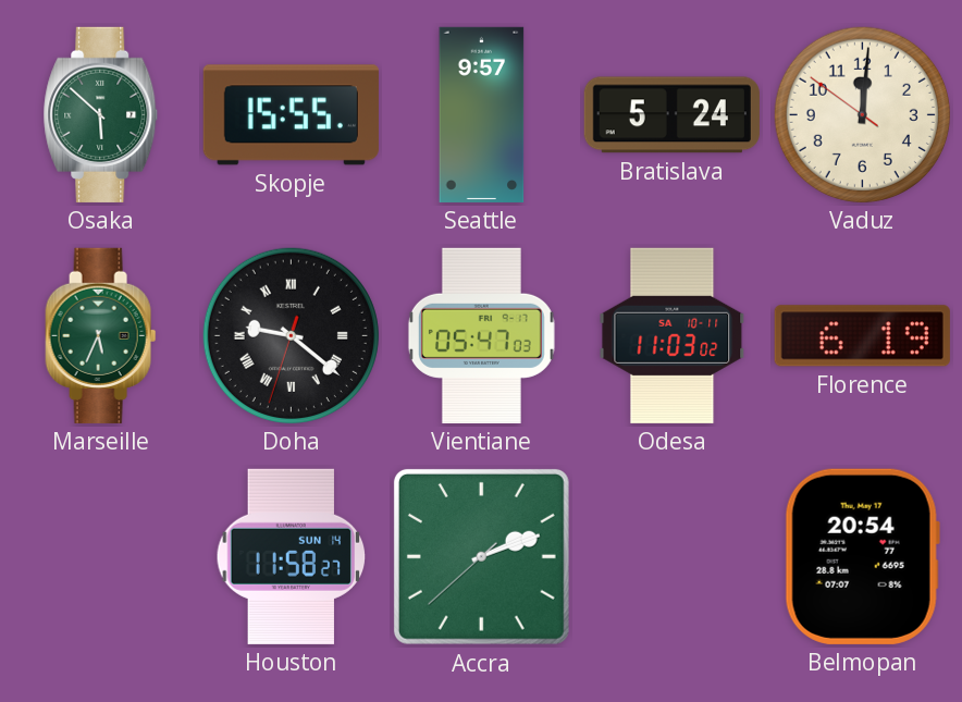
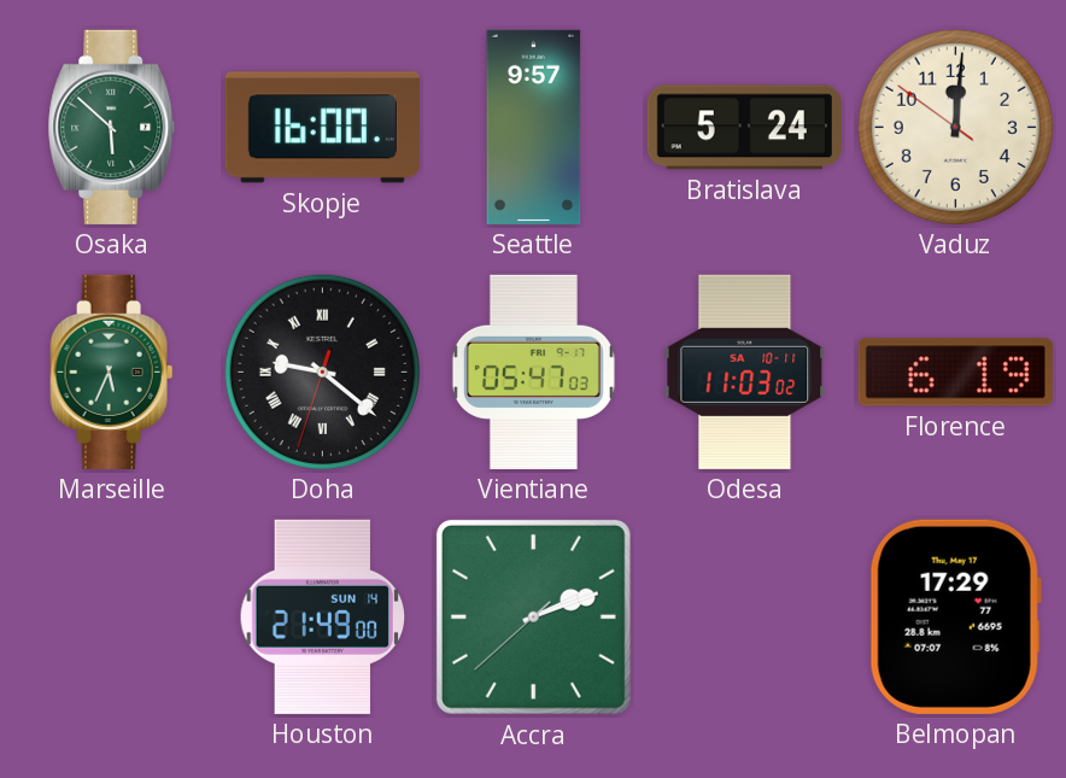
Skopje: 15:55 -> 16:00
Houston: 11:58 -> 21:49
Belmopan: 20:54 -> 17:29
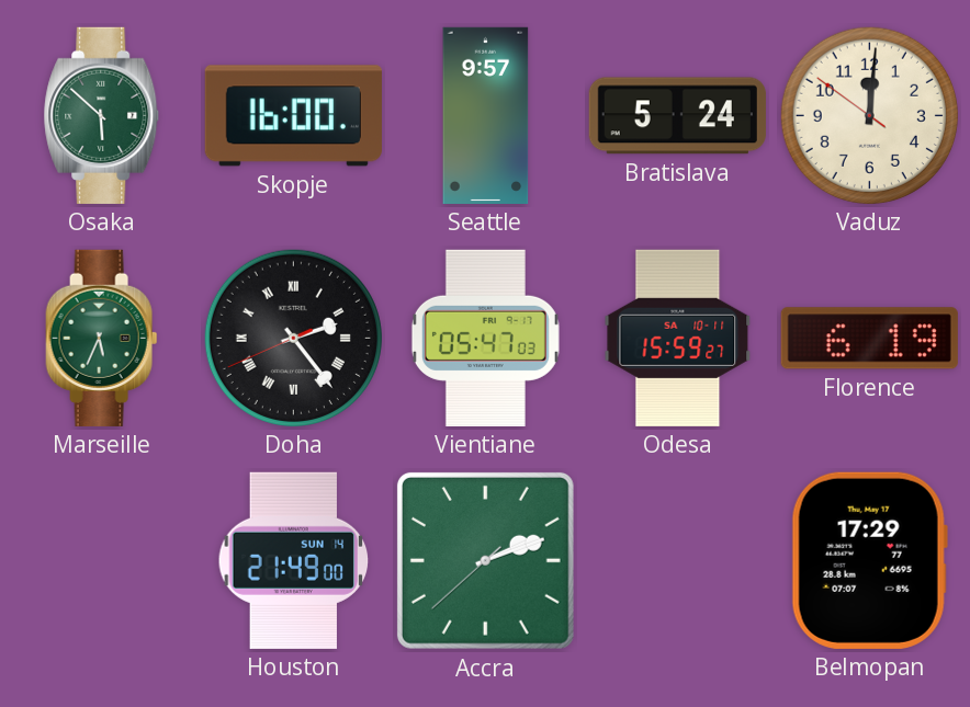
Doha: 9:21 -> 2:23
Odesa: 11:03 -> 15:59
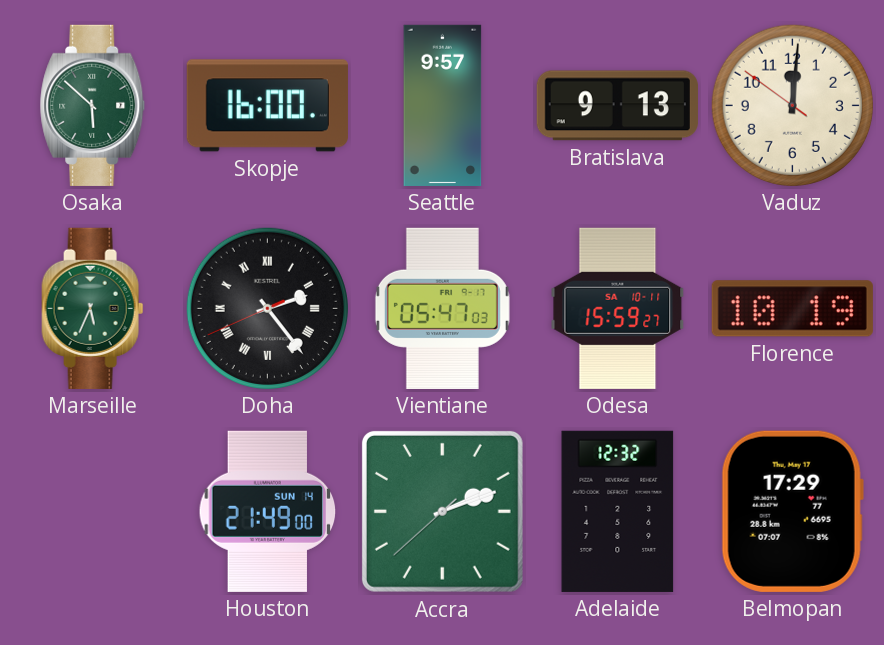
Bratislava: 5:24 -> 9:13
Florence: 6:19 -> 10:19
Adelaide: none -> 12:32
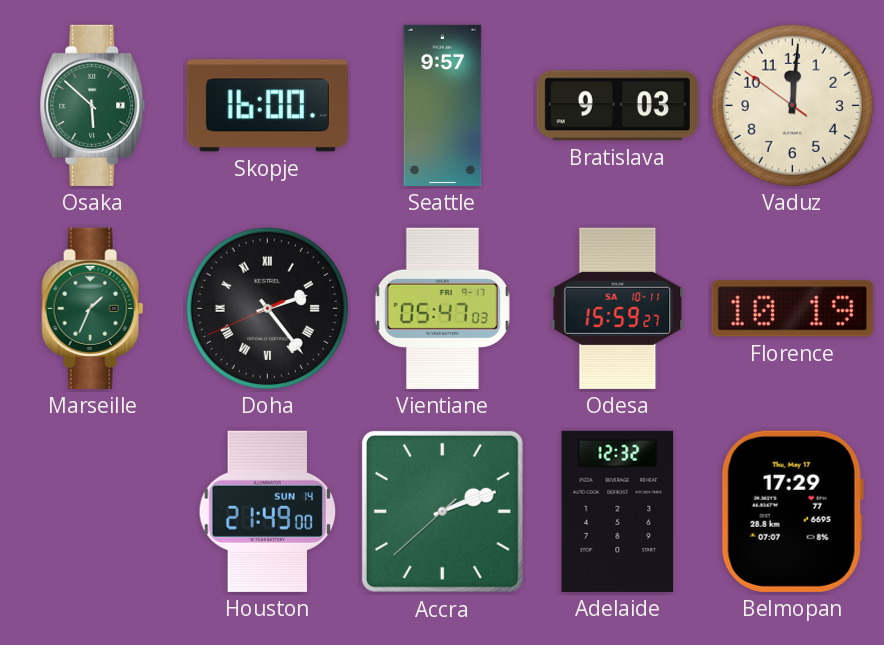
Bratislava: 9:13 -> 9:03
Marseille: 5:34 -> 1:34
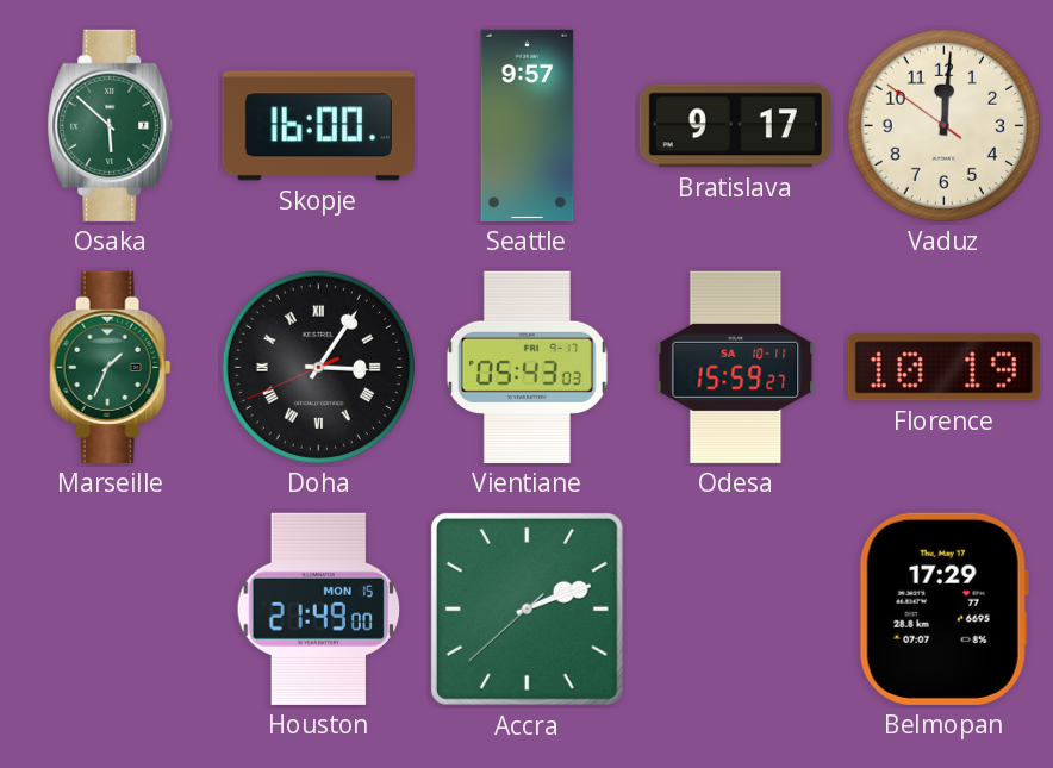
Bratislava: 9:03 -> 9:17
Doha: 2:23 -> 3:05
Vientiane: 05:47 -> 05:43
Houston date: SUN 14 -> MON 15
Adelaide: 12:32 -> none
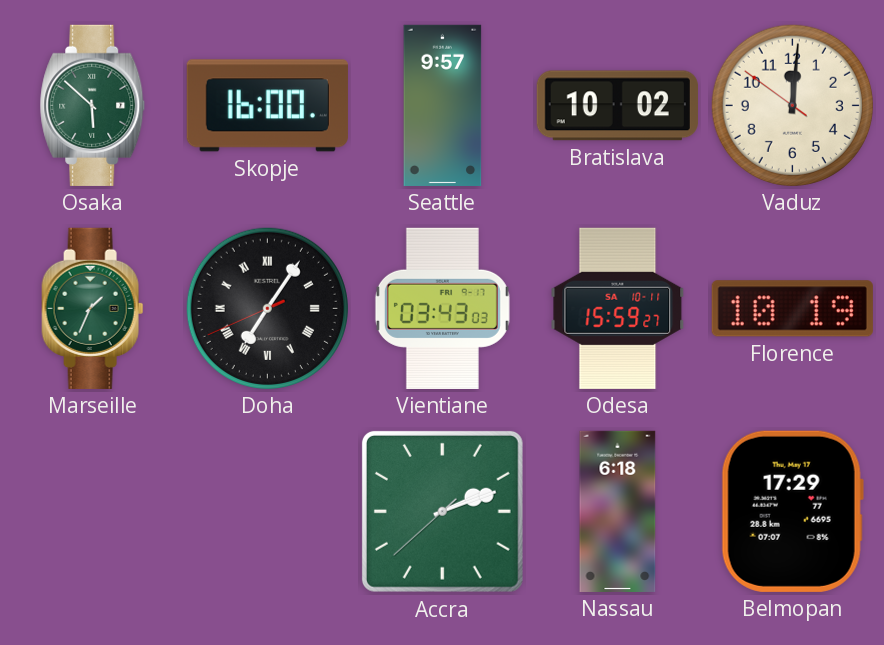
Bratislava: 9:17 -> 10:02
Doha: 3:05 -> 7:05
Vientiane: 05:43 -> 03:43
Houston: 21:49 -> none
Nassau: none -> 6:18
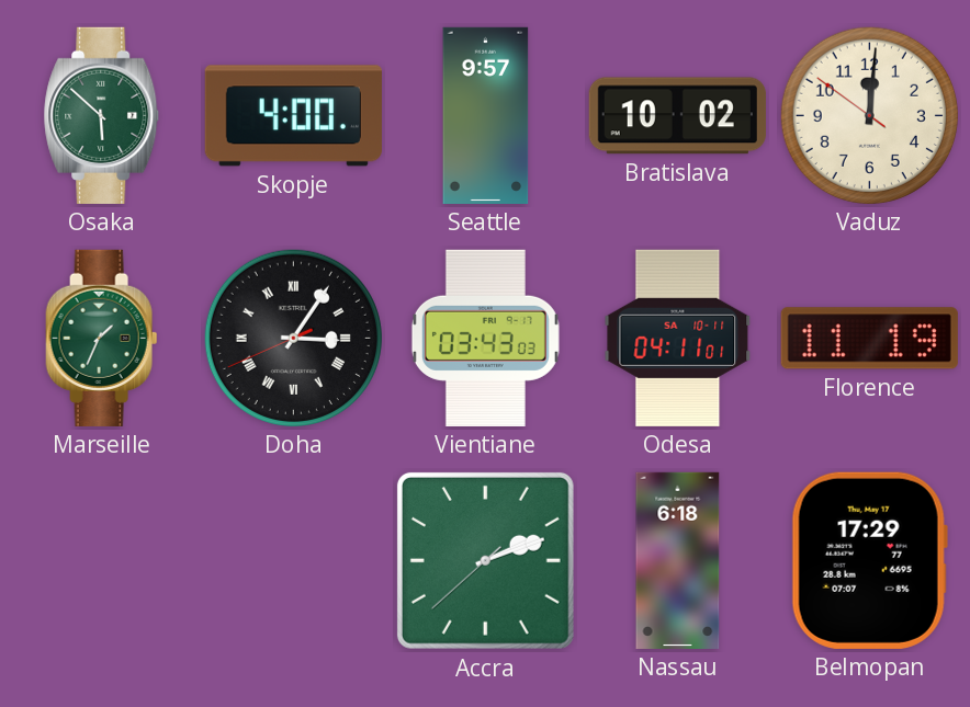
Skopje: 16:00 -> 4:00
Doha: 7:05 -> 3:05
Odesa: 15:59 -> 04:11
Florence: 10:19 -> 11:19
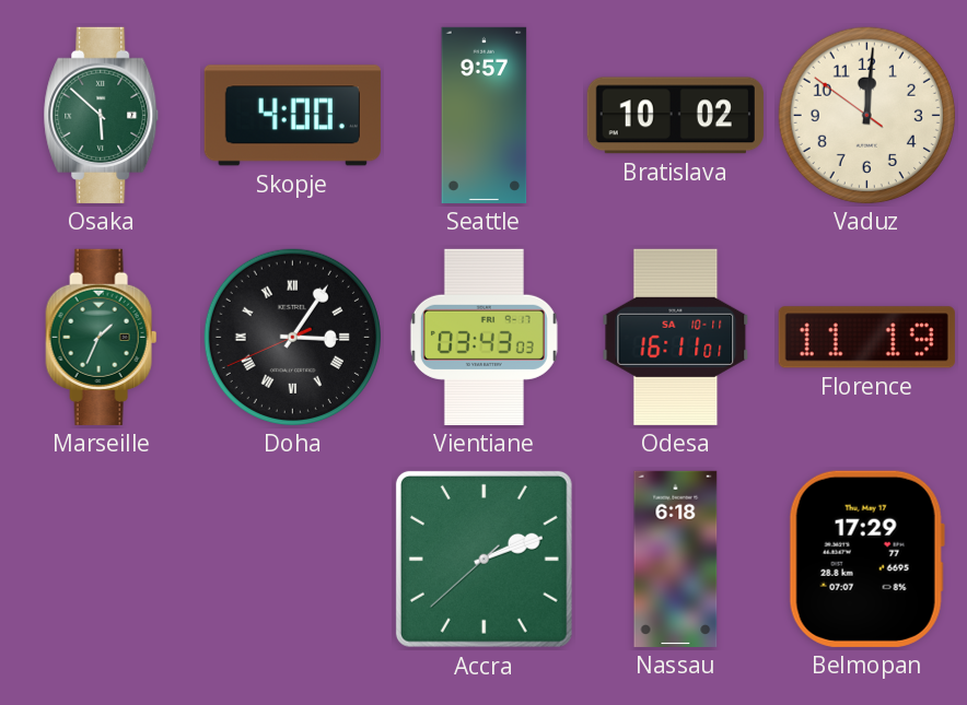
Odesa: 04:11 -> 16:11
